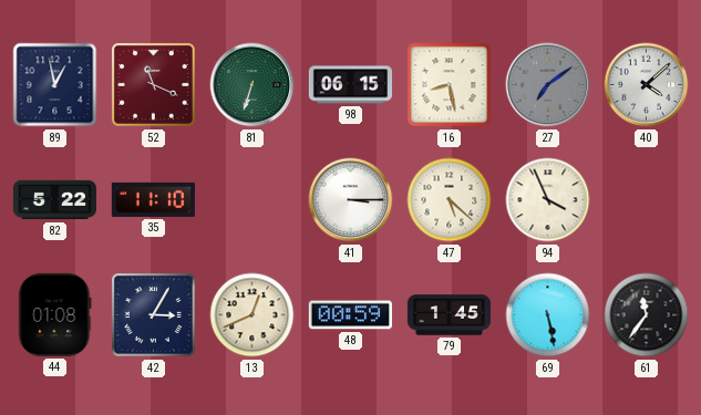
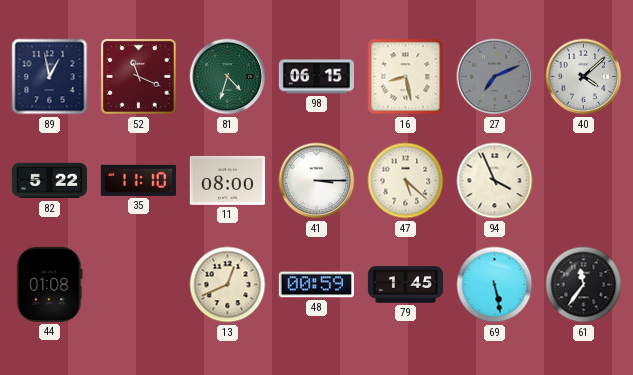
81: 6:33 -> 4:33
27: 7:09 -> 7:11
11: none -> 08:00
42: 3:05 -> none
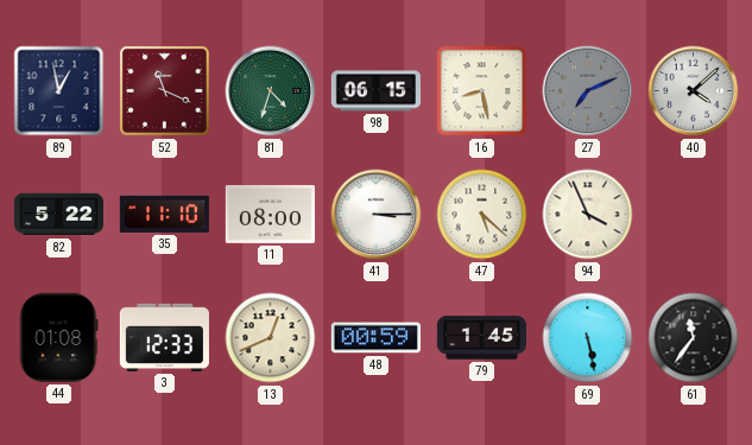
3: none -> 12:33
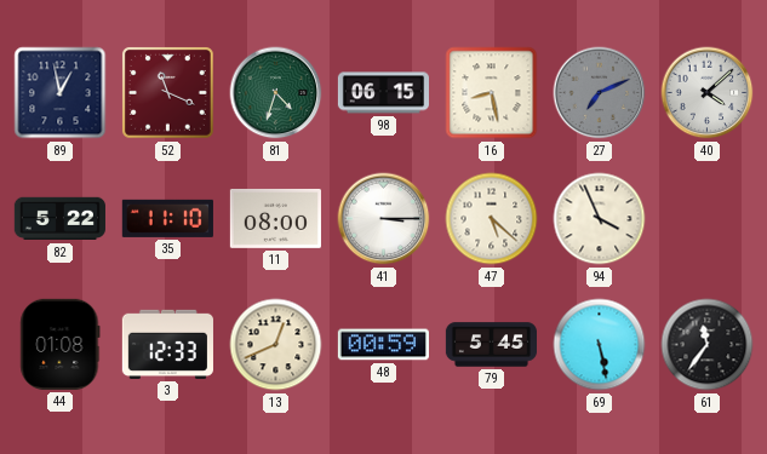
79: 1:45 -> 5:45
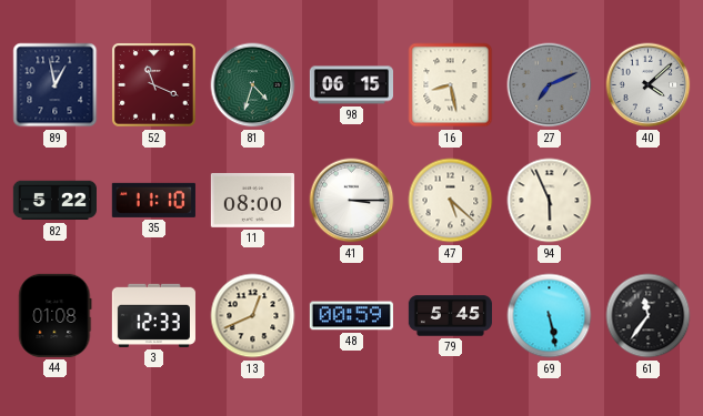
94: 3:56 -> 5:56
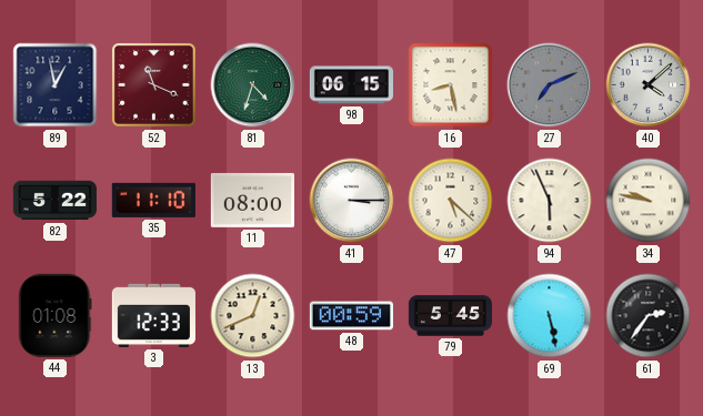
34: none -> 9:47
61: 11:36 -> 2:36
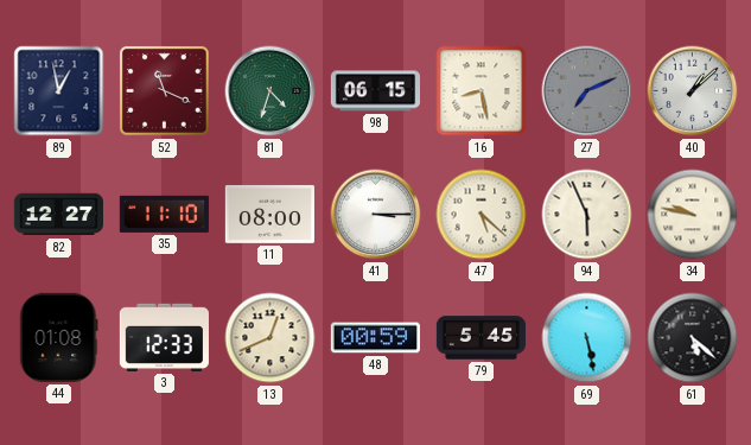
40: 4:08 -> 1:08
82: 5:22 -> 12:27
61: 2:36 -> 5:22
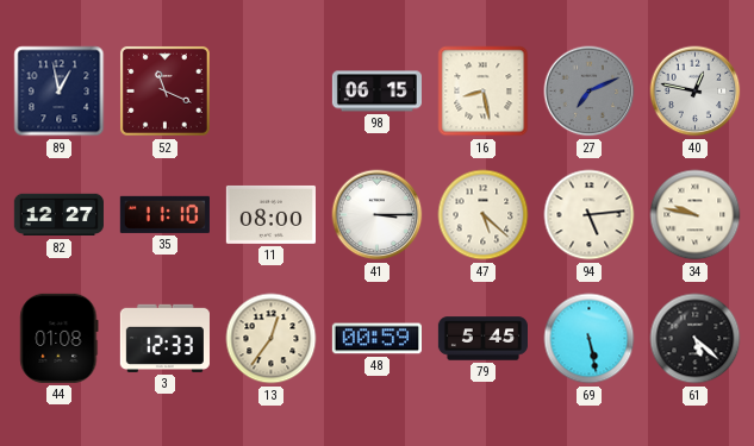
81: 4:33 -> none
40: 1:08 -> 12:47
94: 5:56 -> 5:14
13: 12:41 -> 12:36
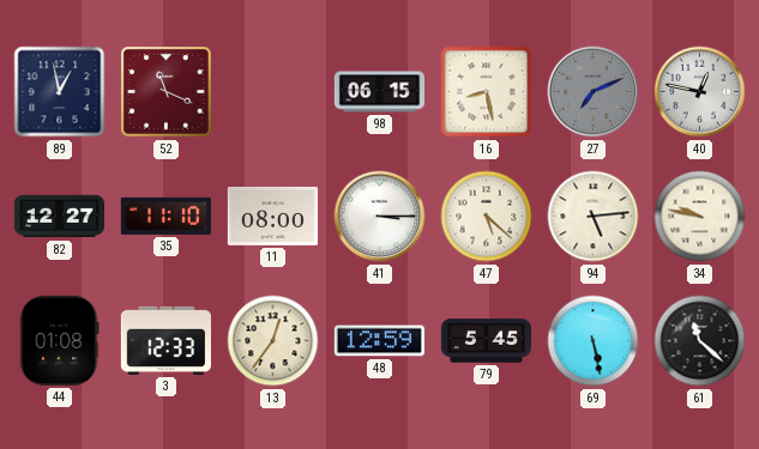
48: 00:59 -> 12:59
61: 5:22 -> 11:22
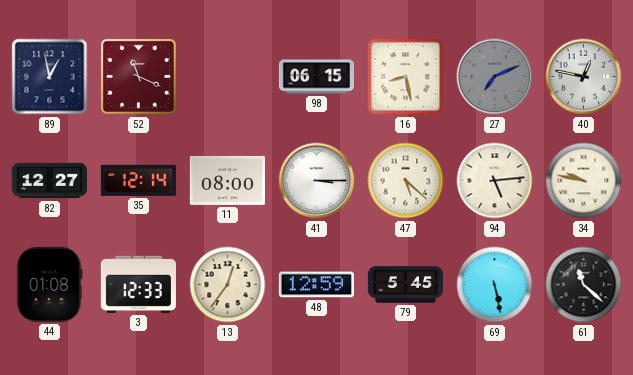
35: 11:10 -> 12:14
